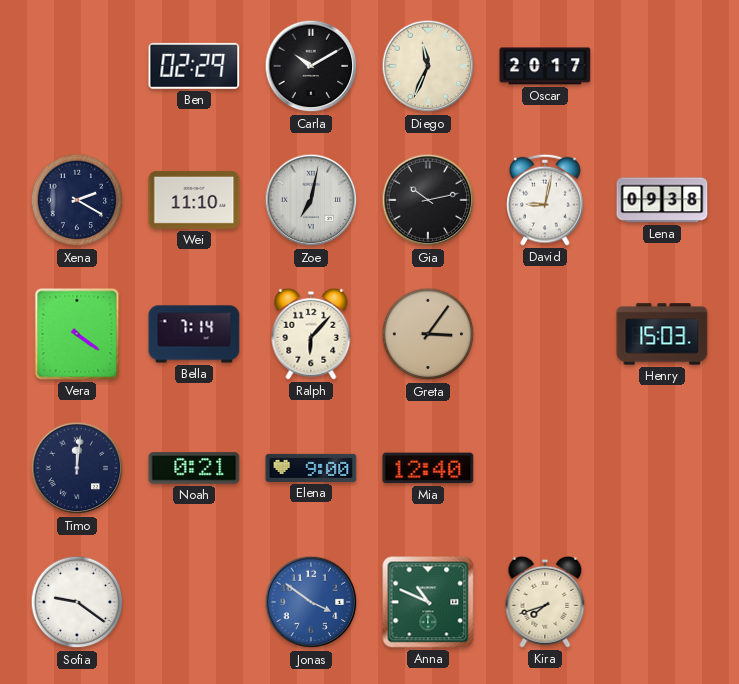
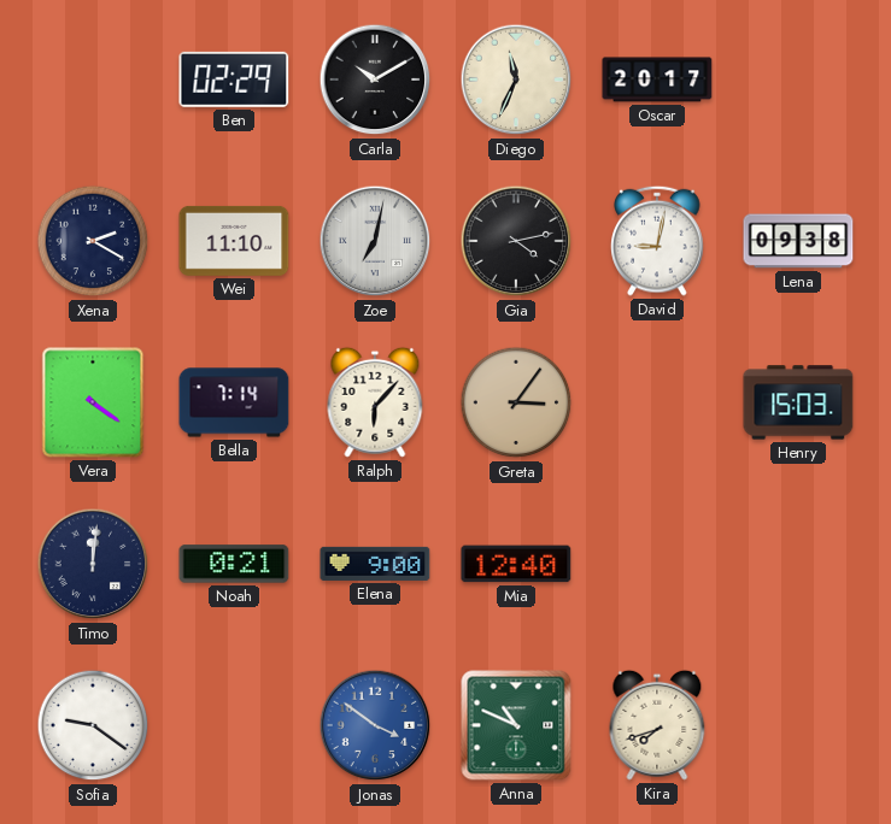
Gia: 10:13 -> 4:13
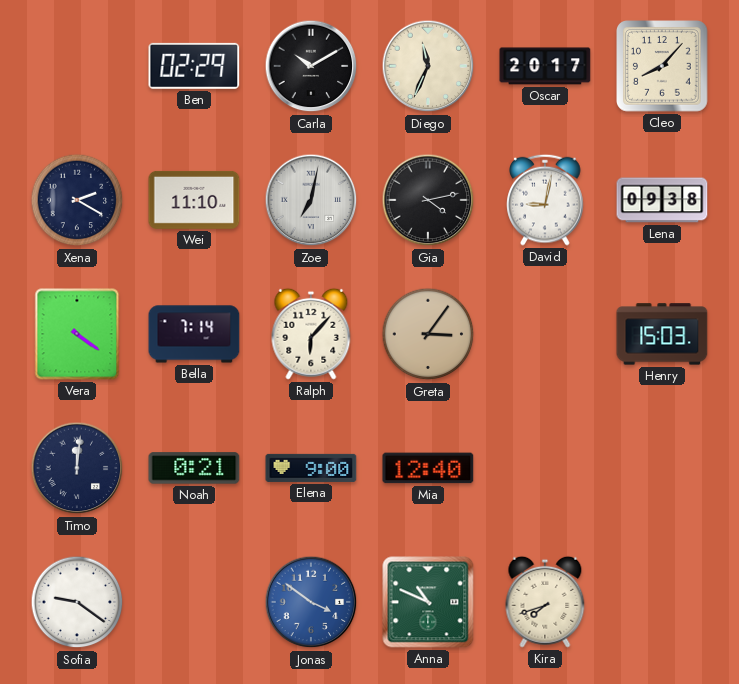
Cleo: none -> 8:07
